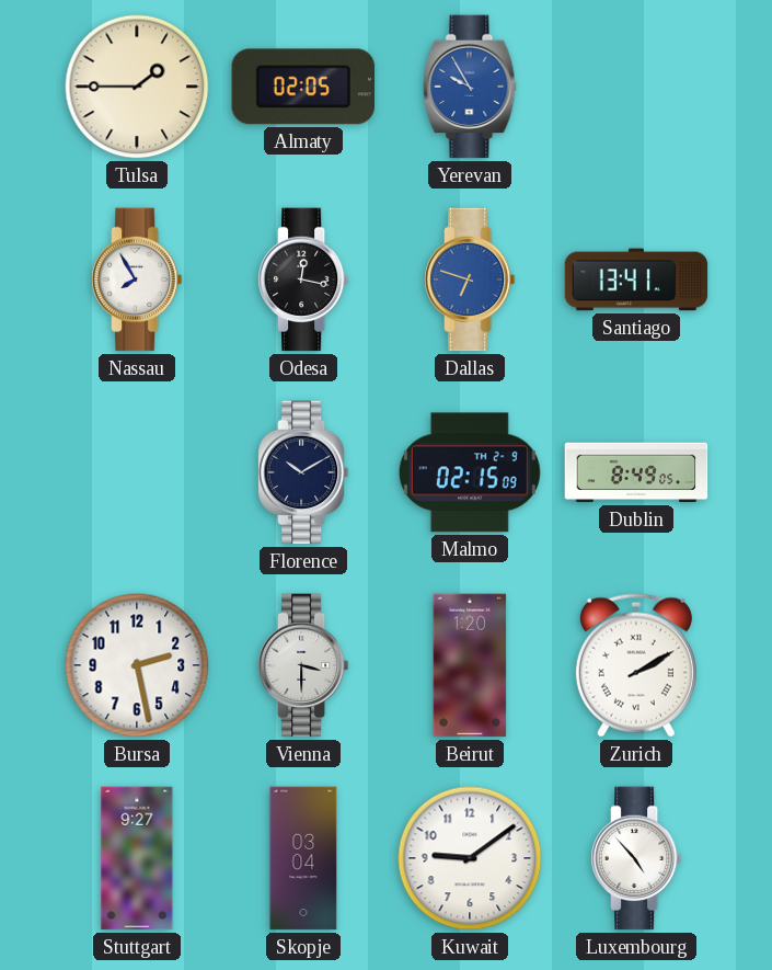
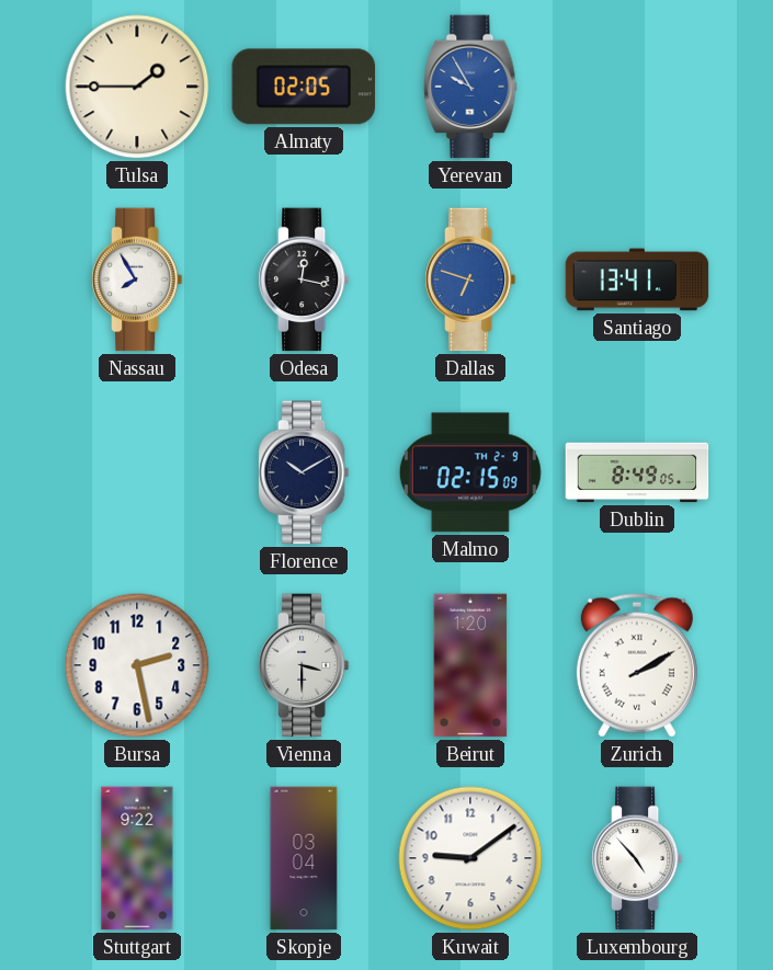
Stuttgart: 9:27 -> 9:22
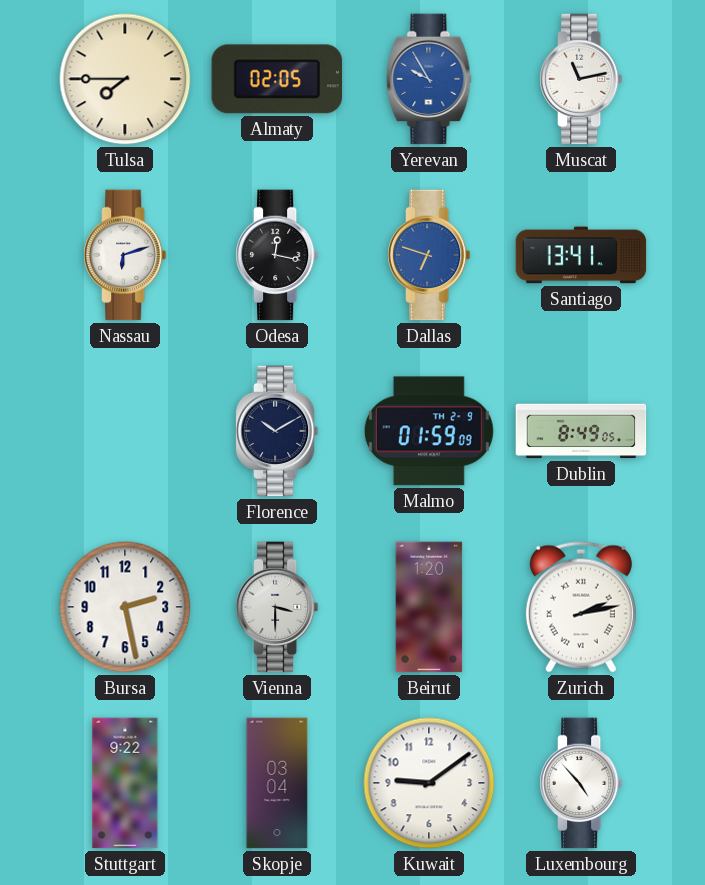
Tulsa: 1:45 -> 7:45
Muscat: none -> 11:13
Nassau: 7:55 -> 6:12
Malmo: 02:15 -> 01:59
Zurich: 2:10 -> 2:13
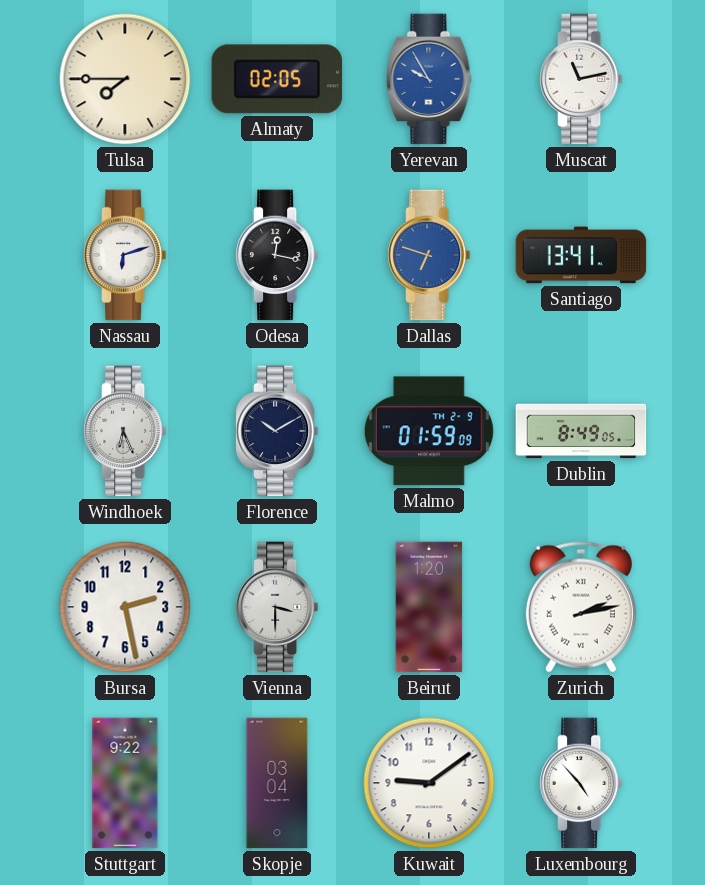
Windhoek: none -> 6:26
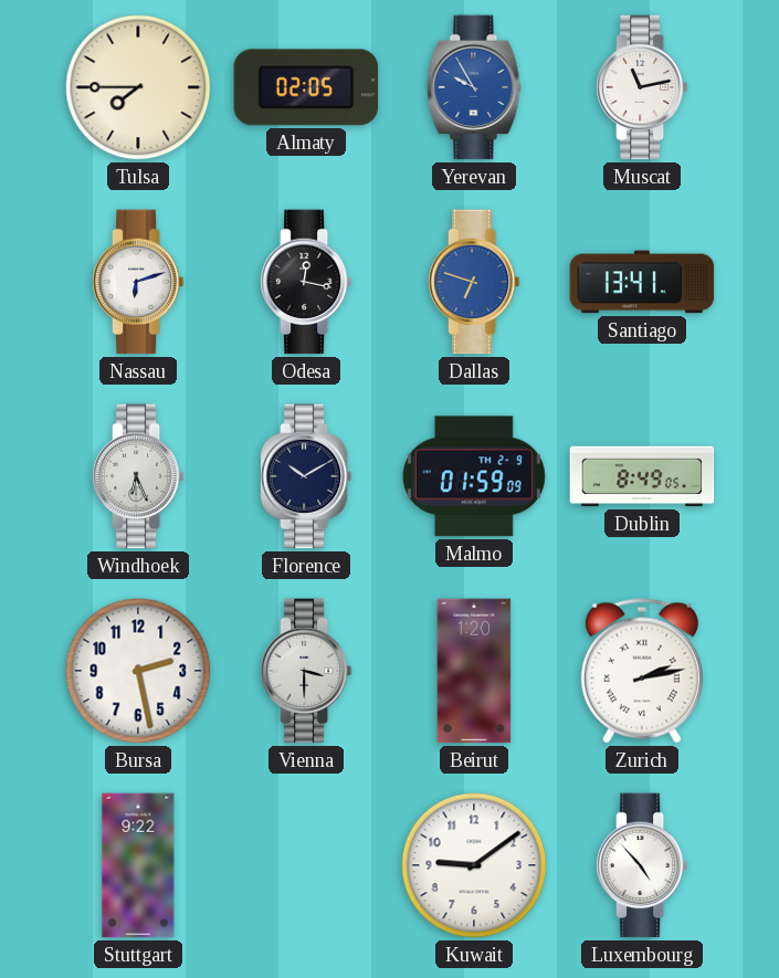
Skopje: 03:04 -> none
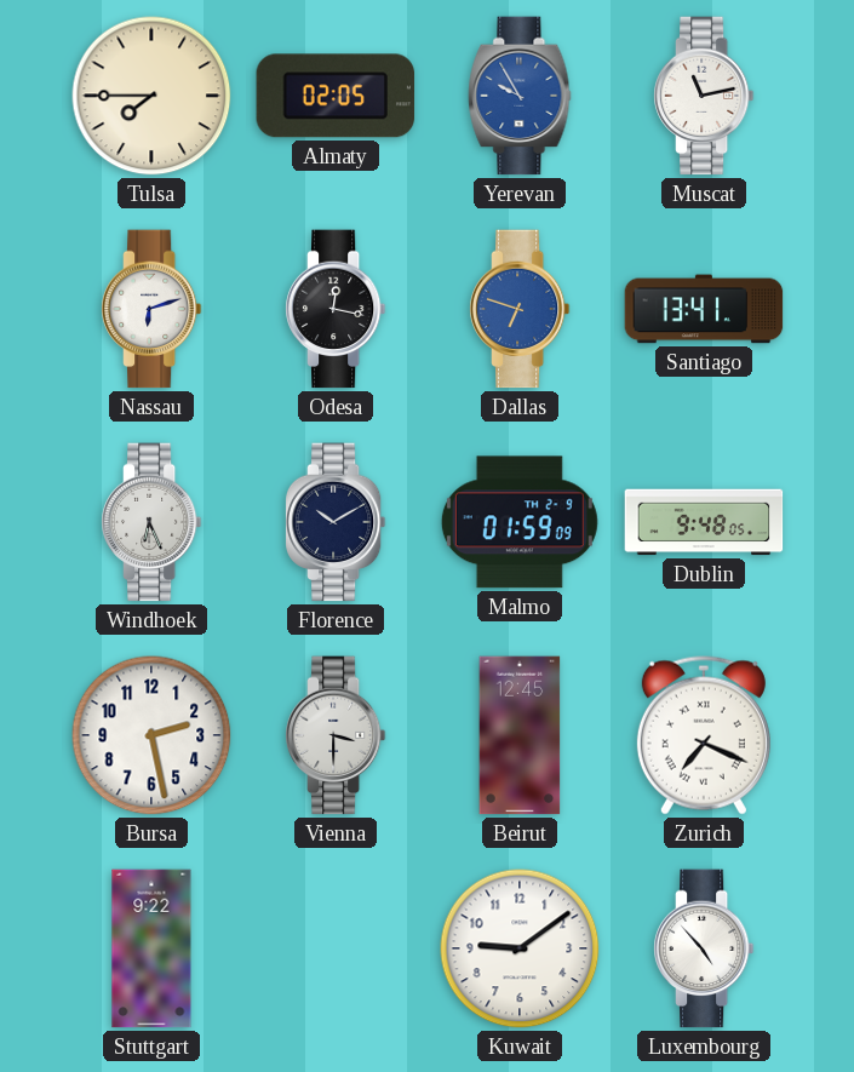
Dublin: 8:49 -> 9:48
Beirut: 1:20 -> 12:45
Zurich: 2:13 -> 7:19
